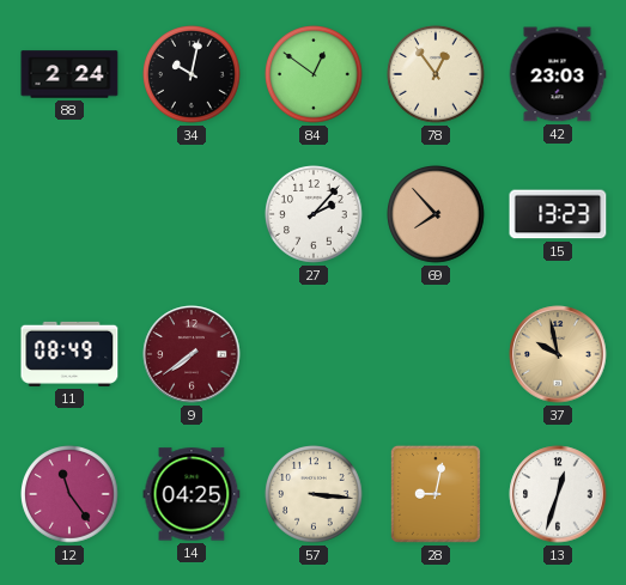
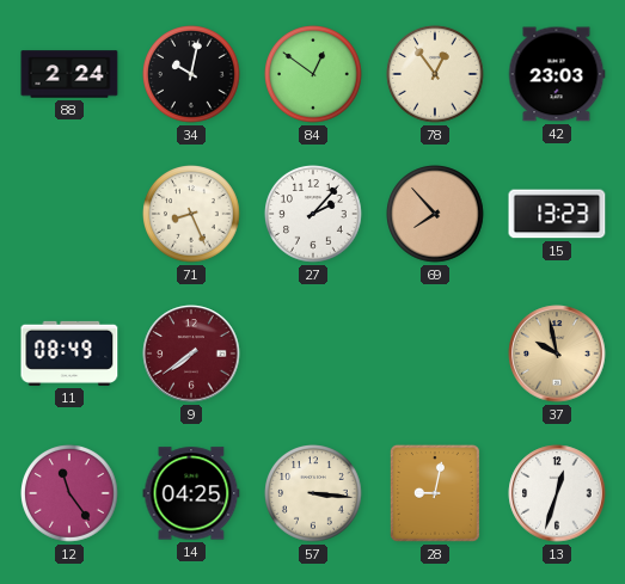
71: none -> 8:26
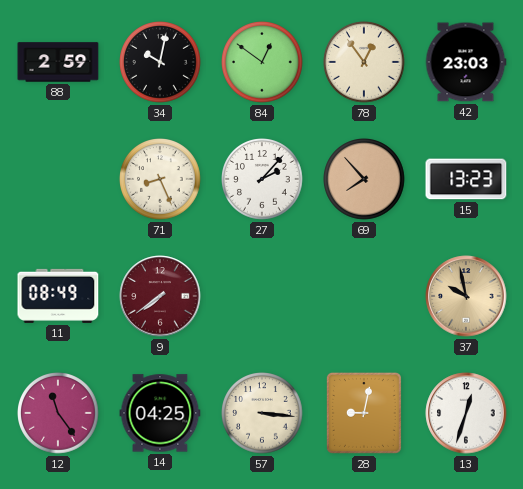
88: 2:24 -> 2:59
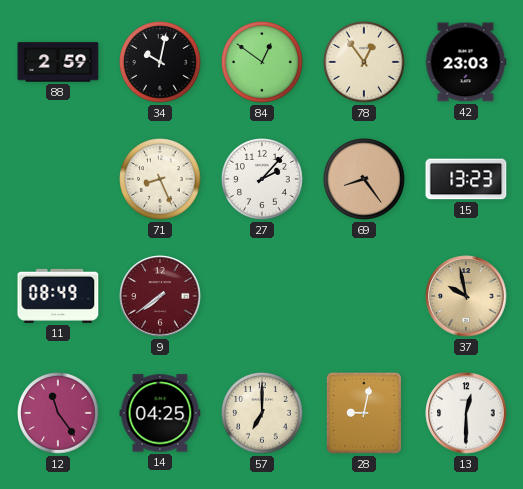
69: 7:53 -> 8:24
57: 3:16 -> 7:00
13: 12:33 -> 12:30
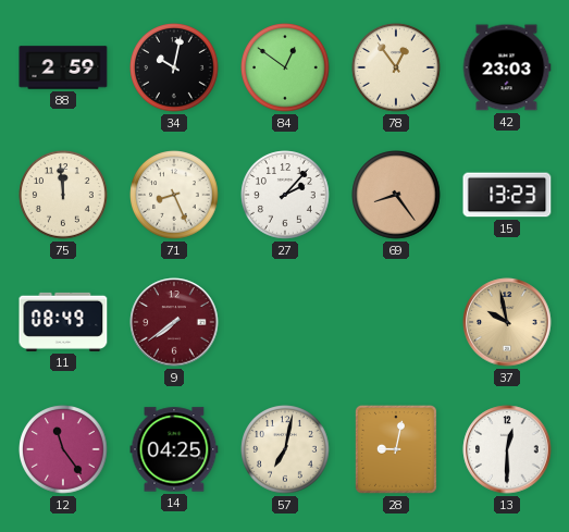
75: none -> 11:59
57: 7:00 -> 7:02
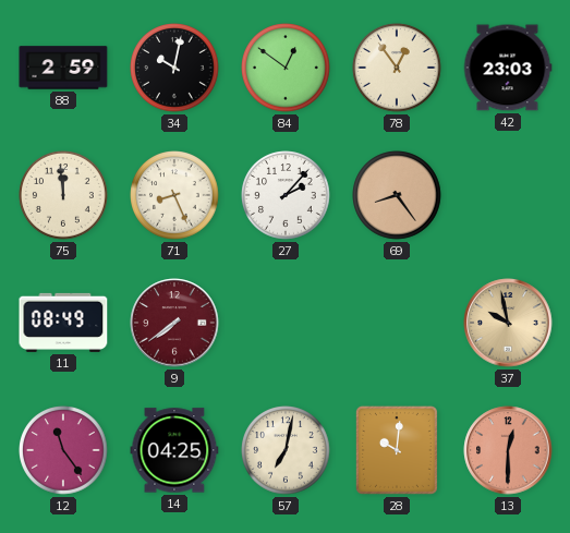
15: 13:23 -> none
28: 9:02 -> 10:01
13 dial: white -> salmon
